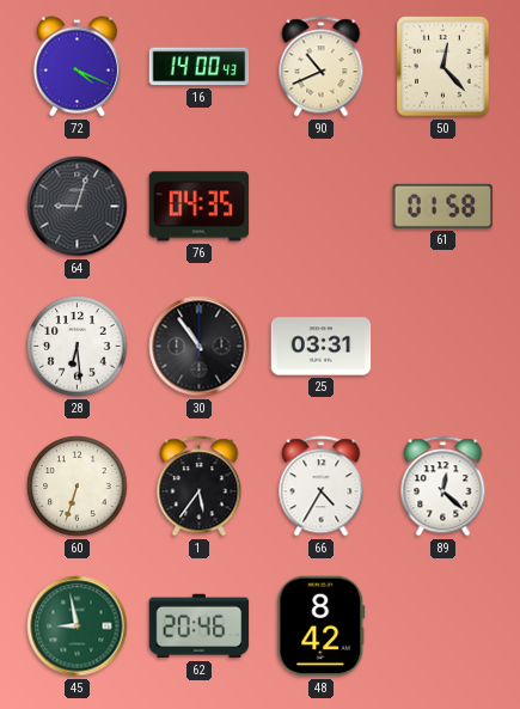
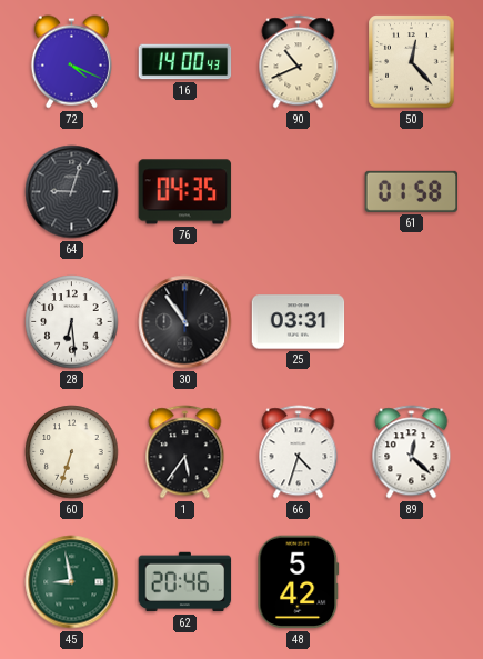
66: 4:35 -> 4:33
48: 8:42 -> 5:42
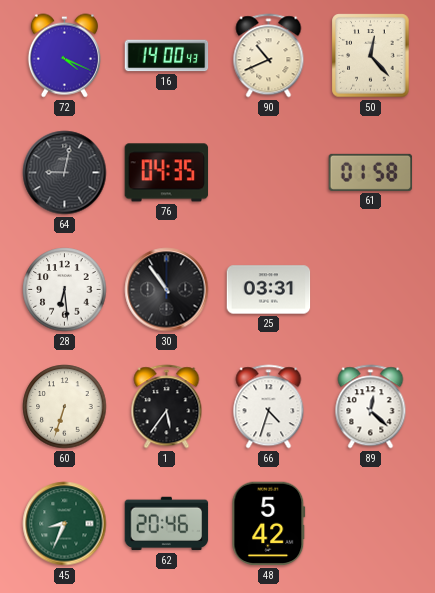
64: 9:03 -> 9:02
45: 8:58 -> 8:34
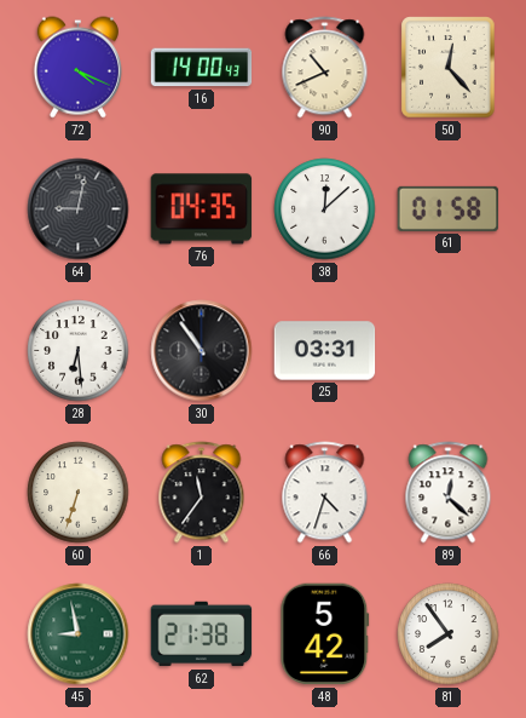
38: none -> 12:08
1: 5:36 -> 11:36
45: 8:34 -> 8:58
62: 20:46 -> 21:38
81: none -> 7:54
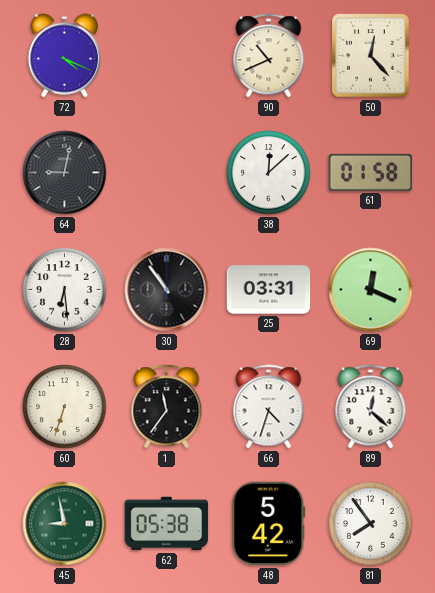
16: 14:00 -> none
76: 04:35 -> none
69: none -> 12:19
62: 21:38 -> 05:38
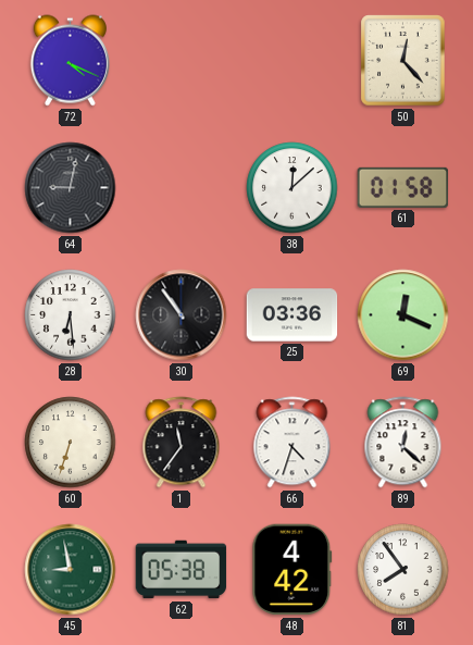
90: 10:41 -> none
25: 03:31 -> 03:36
48: 5:42 -> 4:42
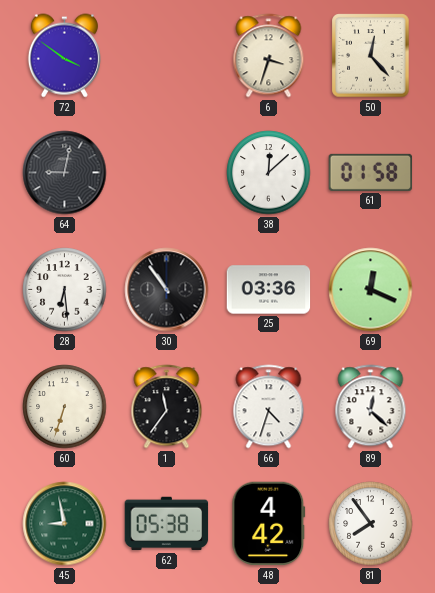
72: 4:19 -> 3:51
6: none -> 3:33
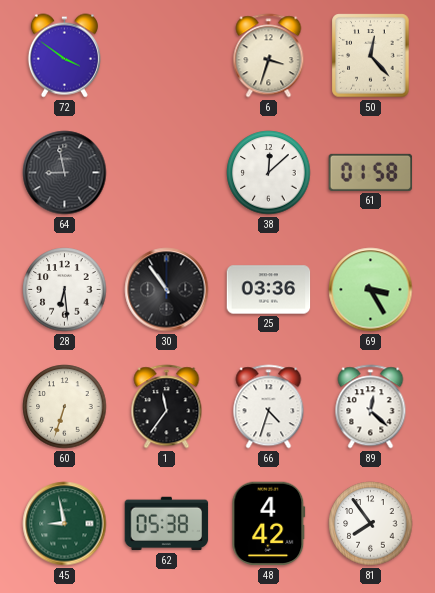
64: 9:02 -> 8:58
69: 12:19 -> 3:25
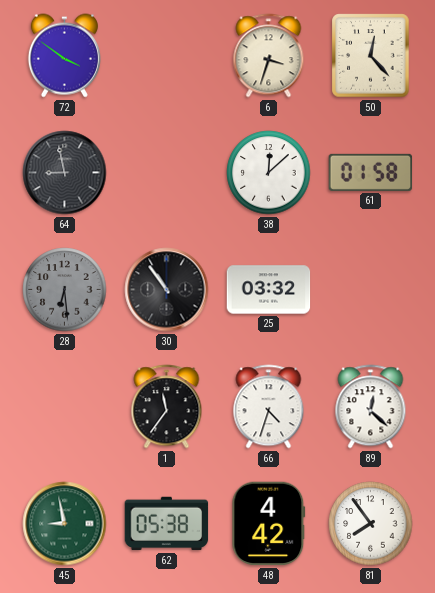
28 dial: white -> grey
25: 03:36 -> 03:32
69: 3:25 -> none
60: 6:33 -> none
